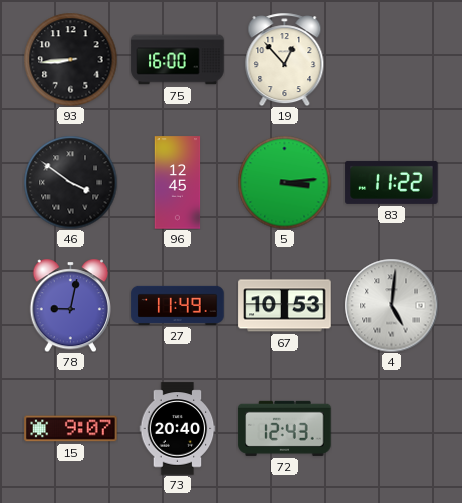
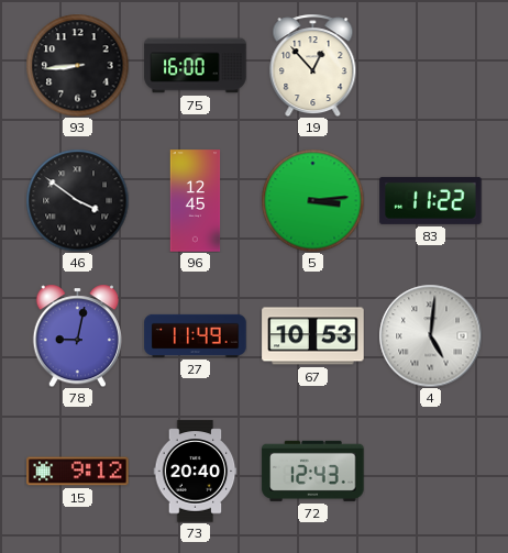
15: 9:07 -> 9:12
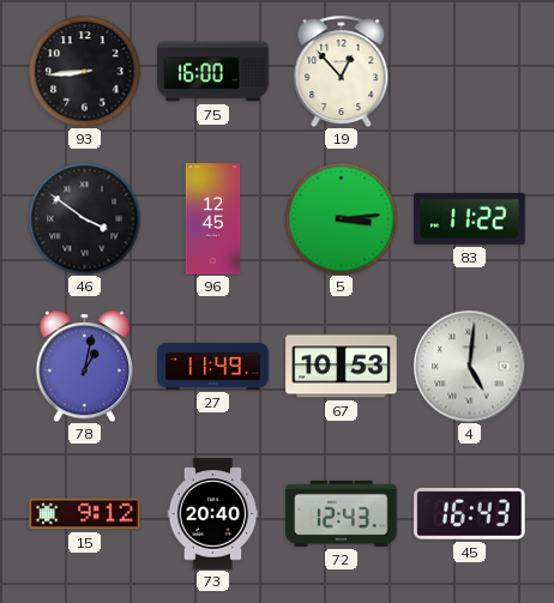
78: 9:02 -> 1:02
45: none -> 16:43
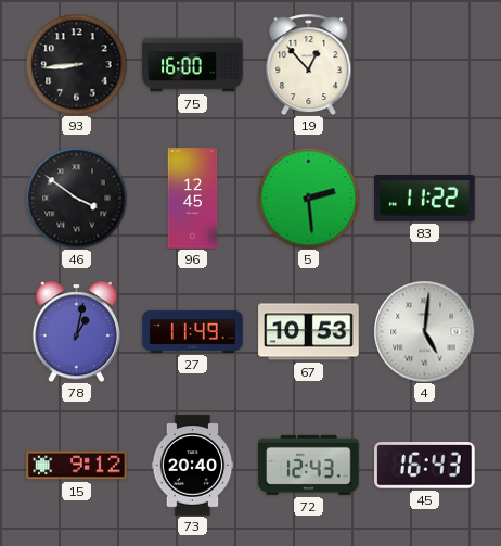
5: 3:14 -> 2:29
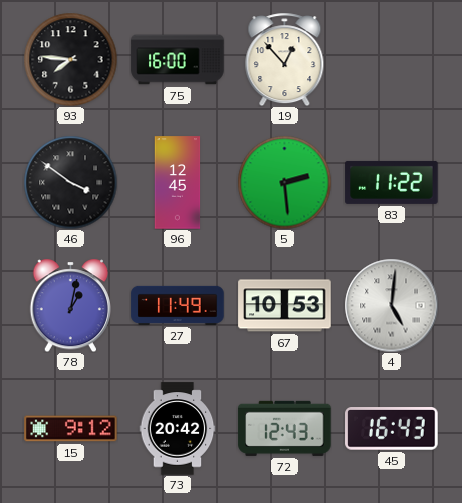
93: 8:44 -> 7:46
73: 20:40 -> 20:42
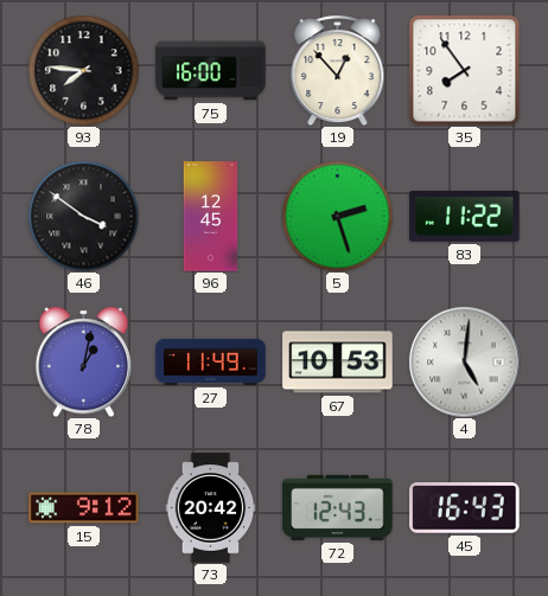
35: none -> 7:54
5: 2:29 -> 2:27
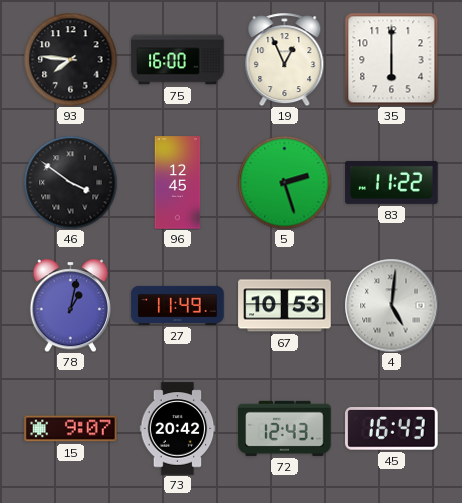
19: 12:53 -> 12:56
35: 7:54 -> 6:00
15: 9:12 -> 9:07
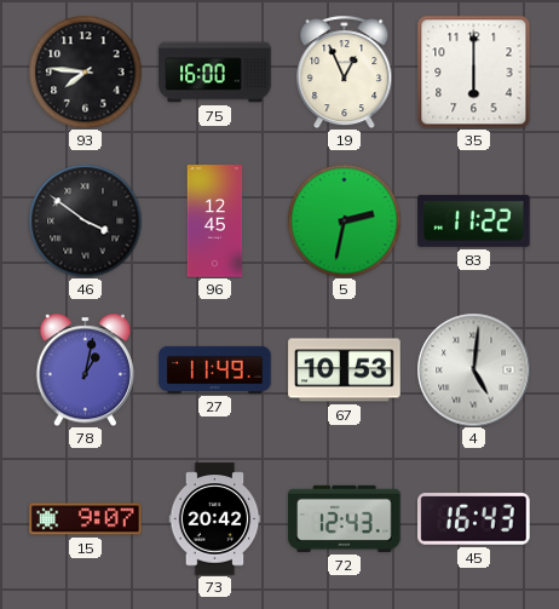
5: 2:27 -> 2:32
